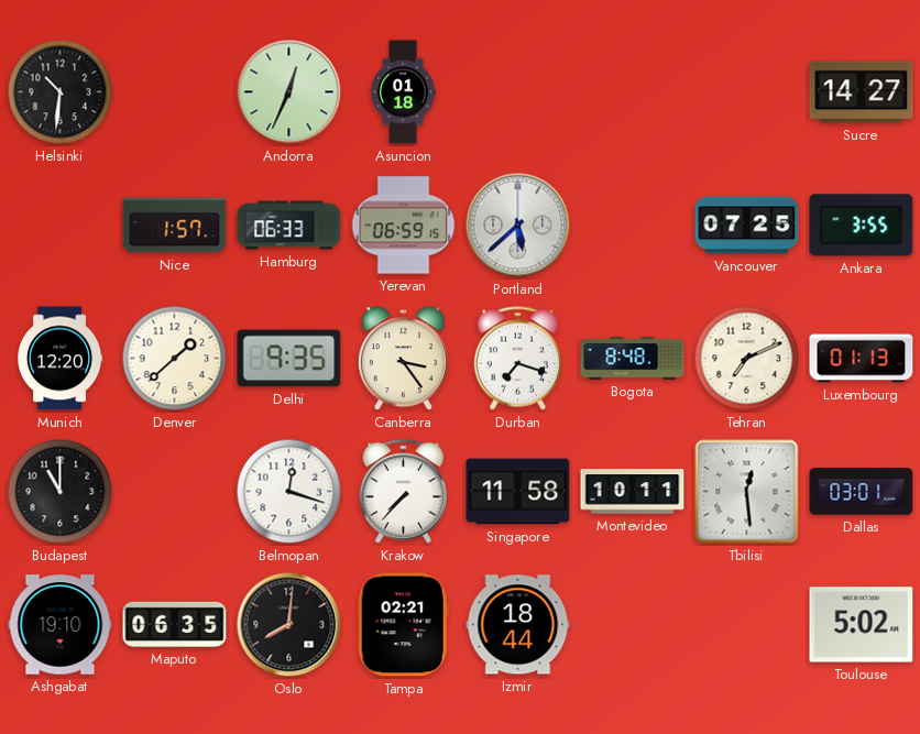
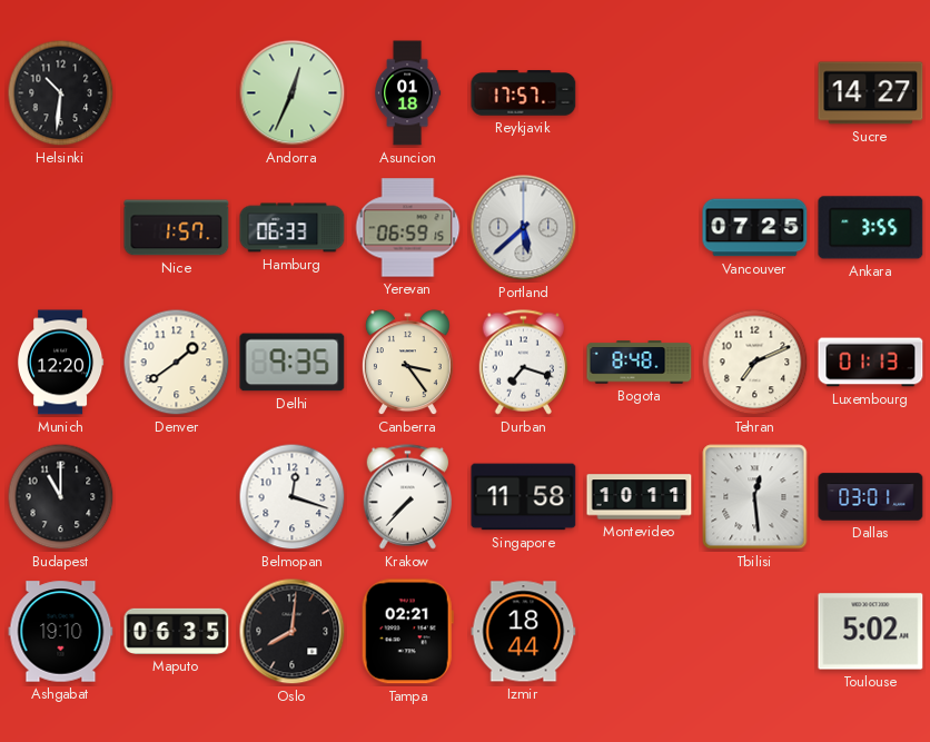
Reykjavik: none -> 17:57
Denver: 1:38 -> 1:39
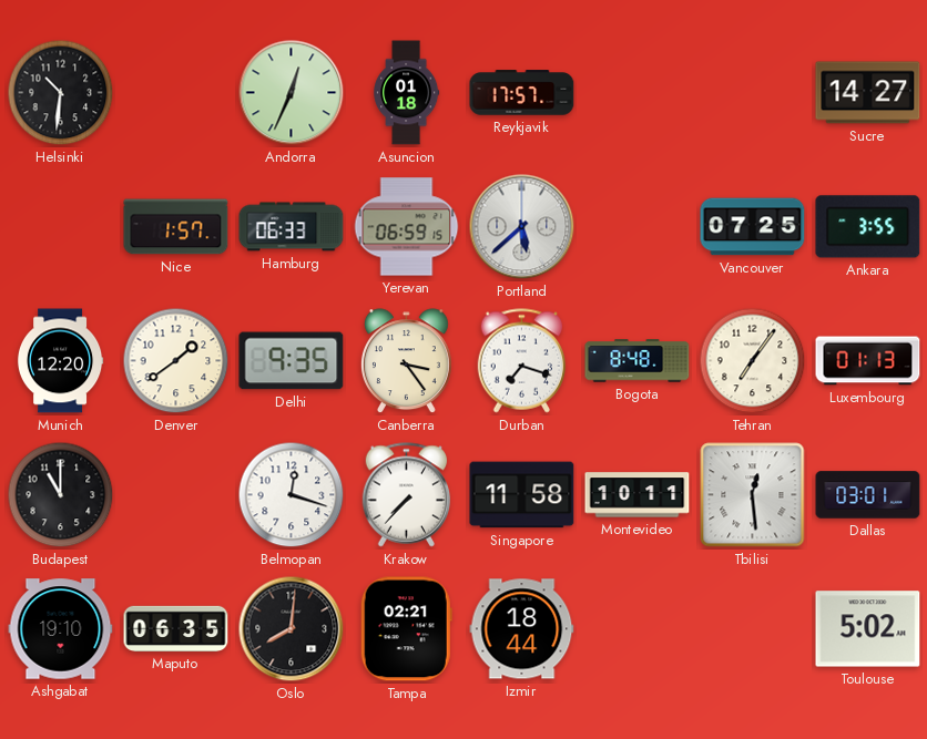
Tehran: 7:11 -> 7:06
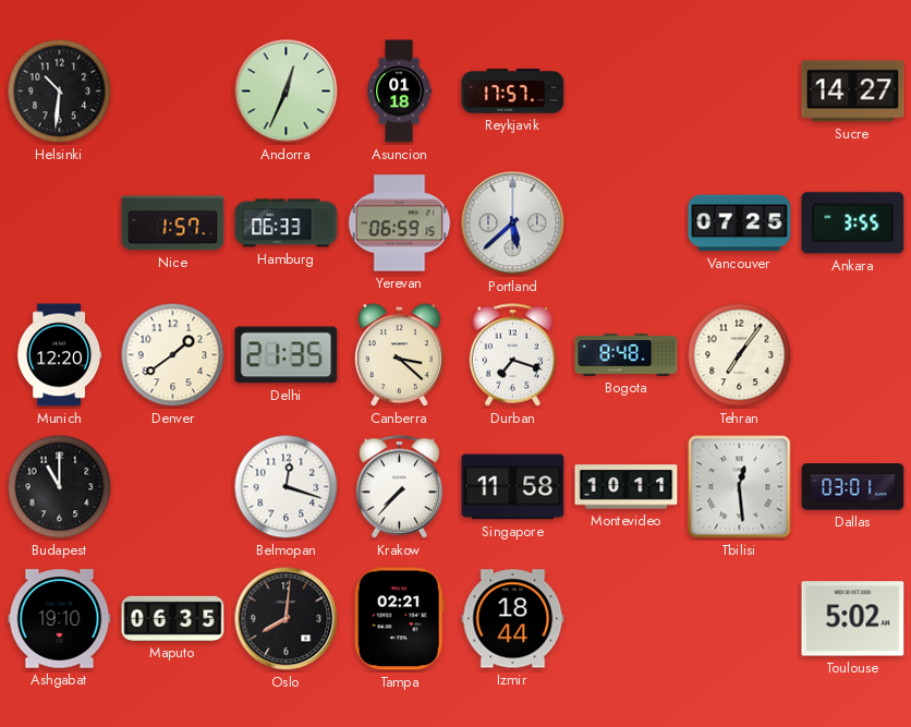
Delhi: 9:35 -> 21:35
Canberra: 3:24 -> 3:22
Luxembourg: 01:13 -> none
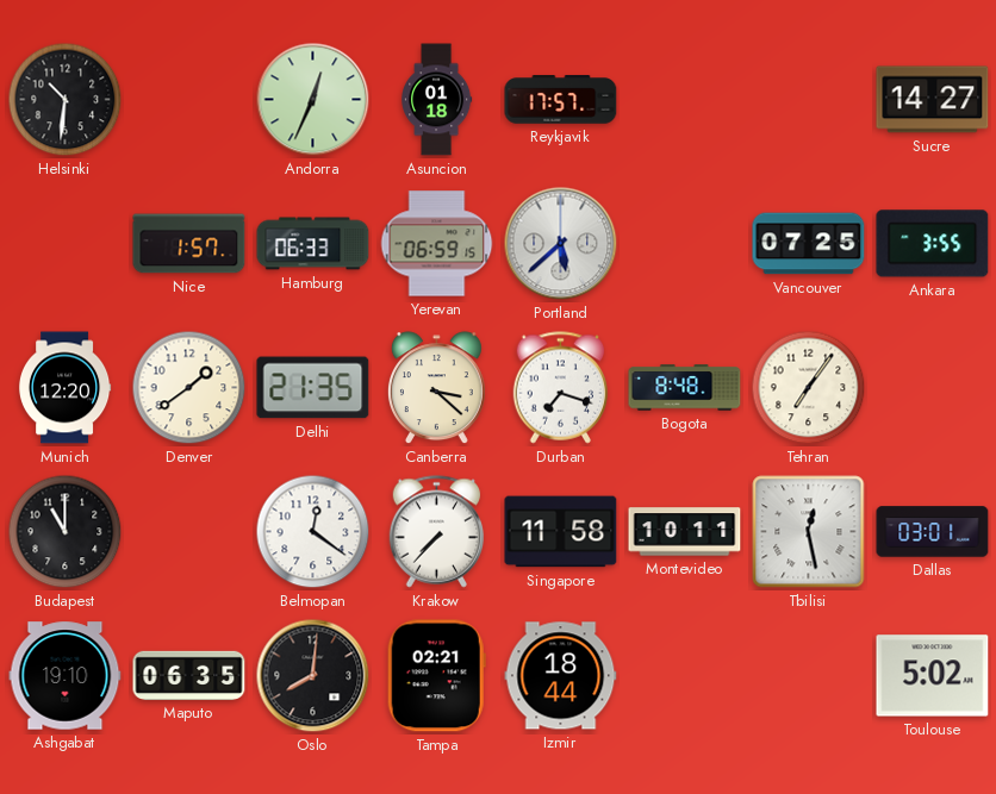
Belmopan: 12:18 -> 12:21
Tbilisi: 12:29 -> 12:28
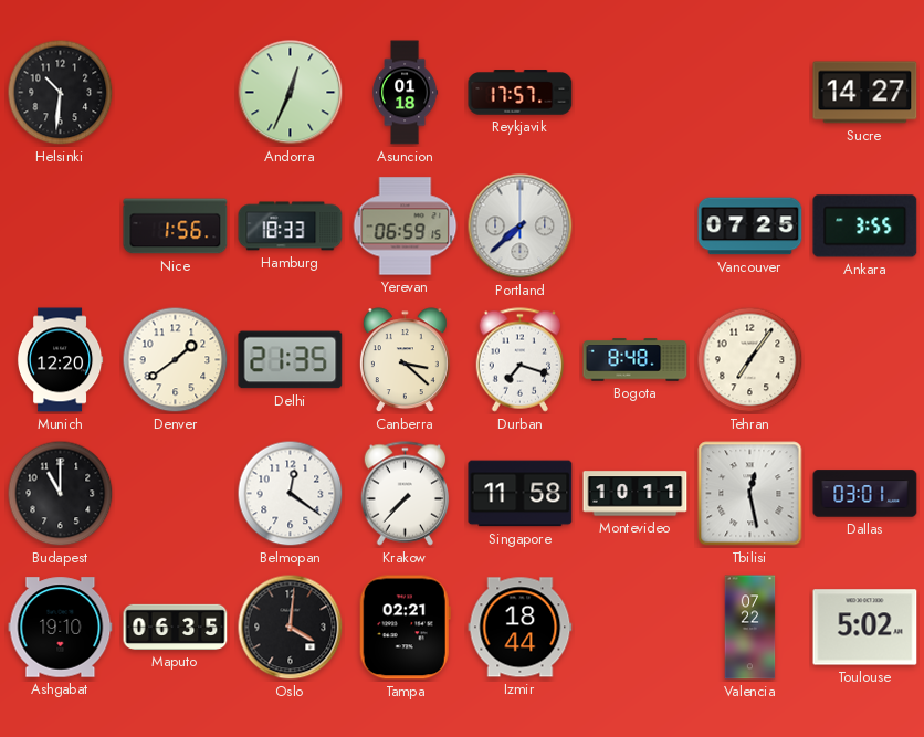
Nice: 1:57 -> 1:56
Hamburg: 06:33 -> 18:33
Portland: 5:38 -> 7:38
Oslo: 8:01 -> 4:01
Valencia: none -> 07:22
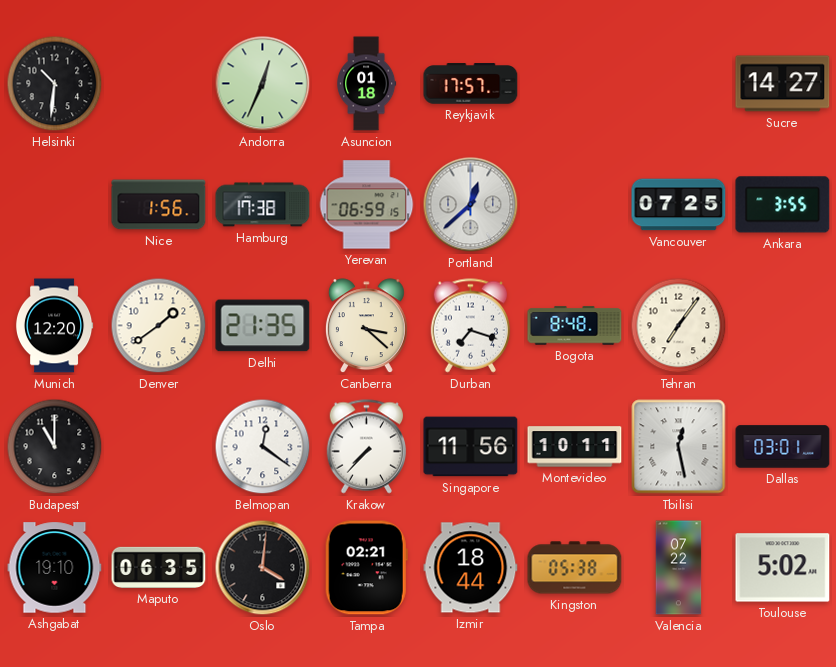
Hamburg: 18:33 -> 17:38
Portland: 7:38 -> 12:38
Singapore: 11:58 -> 11:56
Kingston: none -> 05:38
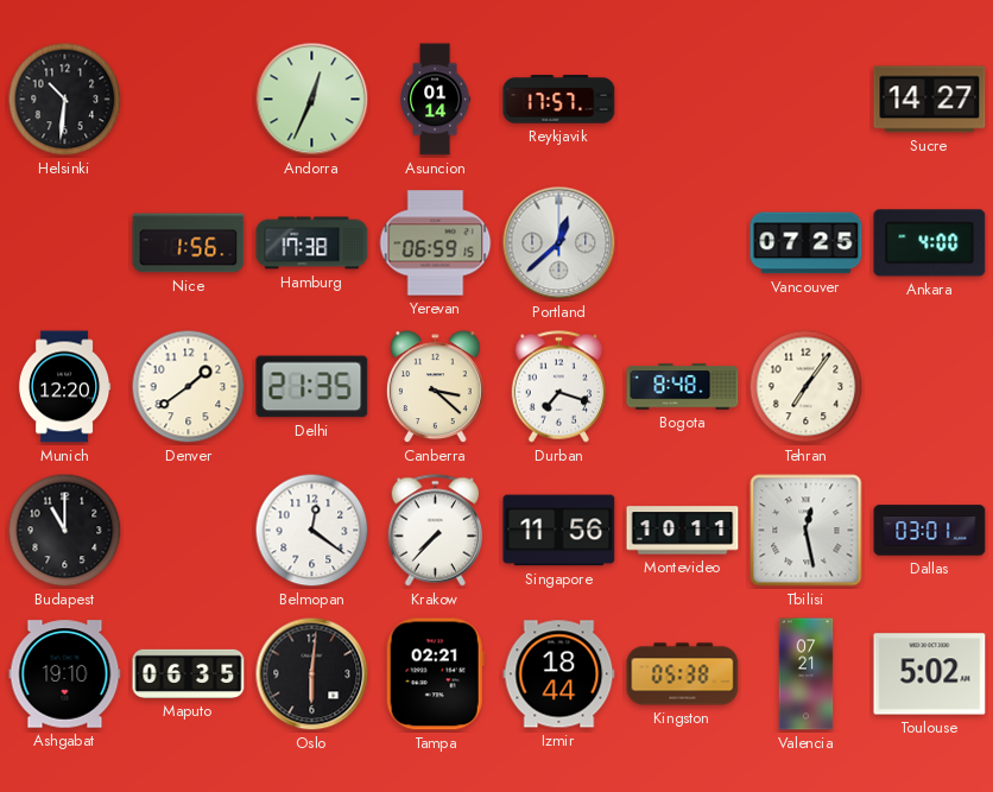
Asuncion: 01:18 -> 01:14
Ankara: 3:55 -> 4:00
Oslo: 4:01 -> 6:01
Valencia: 07:22 -> 07:21
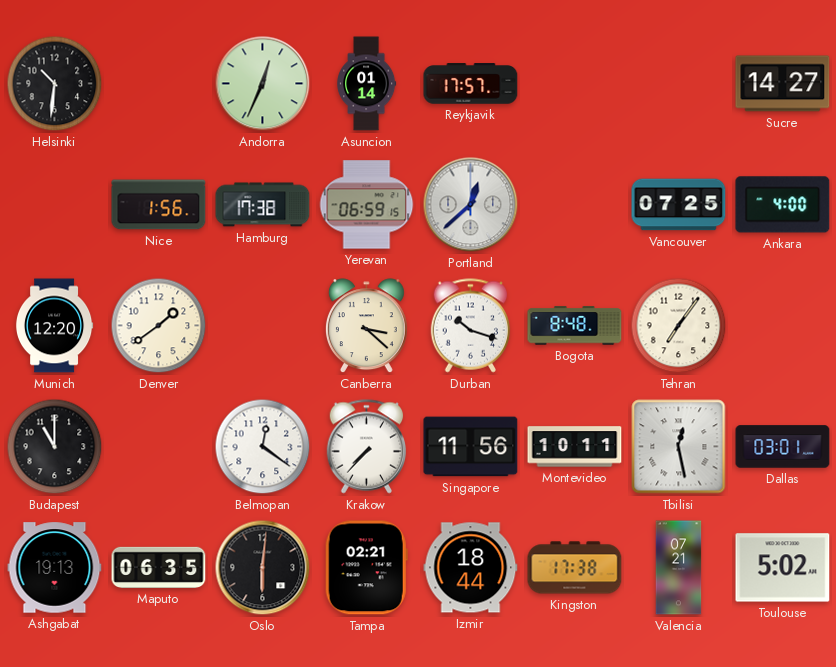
Delhi: 21:35 -> none
Durban: 7:18 -> 10:18
Ashgabat: 19:10 -> 19:13
Kingston: 05:38 -> 17:38
